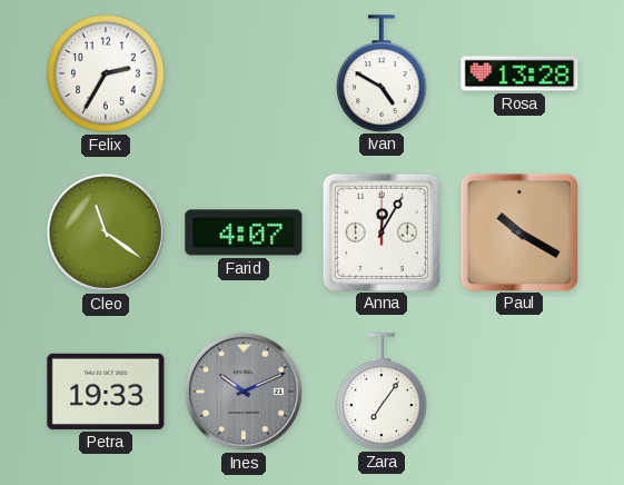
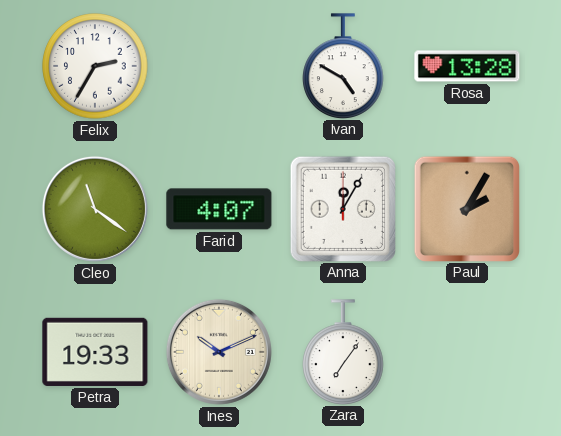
Paul: 10:20 -> 2:05
Ines dial: grey -> cream
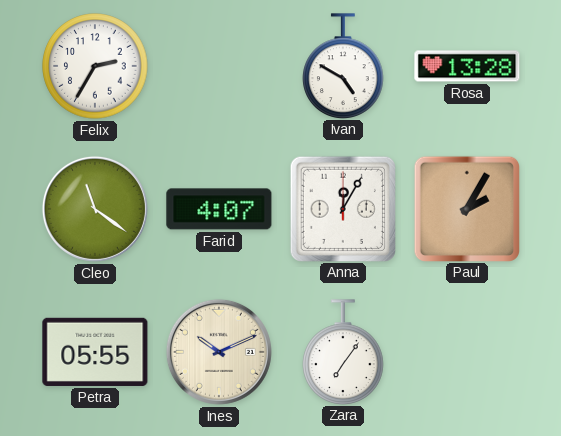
Petra: 19:33 -> 05:55
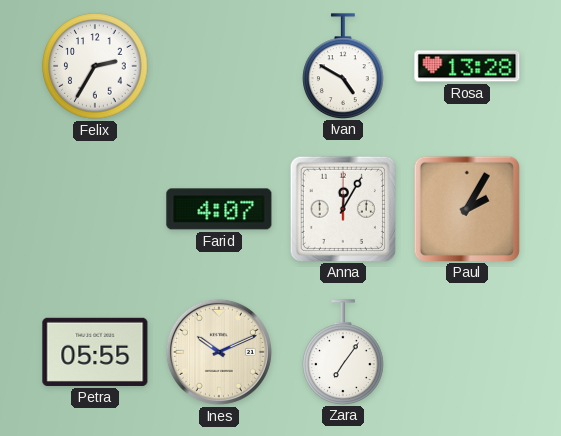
Cleo: 11:21 -> none
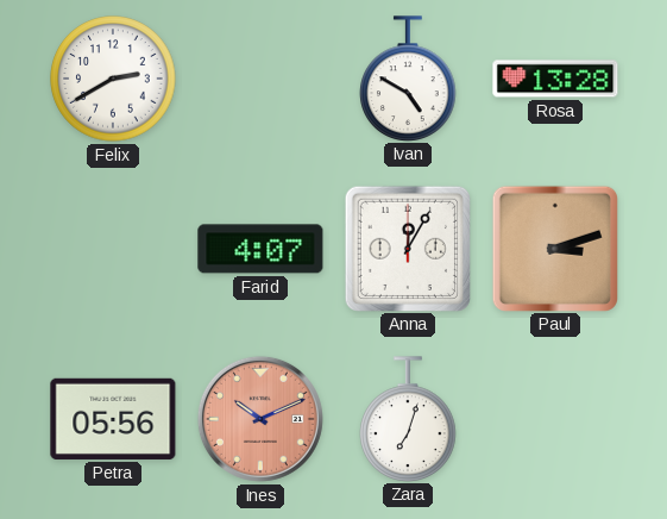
Felix: 2:35 -> 2:40
Paul: 2:05 -> 3:12
Petra: 05:55 -> 05:56
Ines dial: cream -> salmon
Zara: 7:06 -> 7:03
